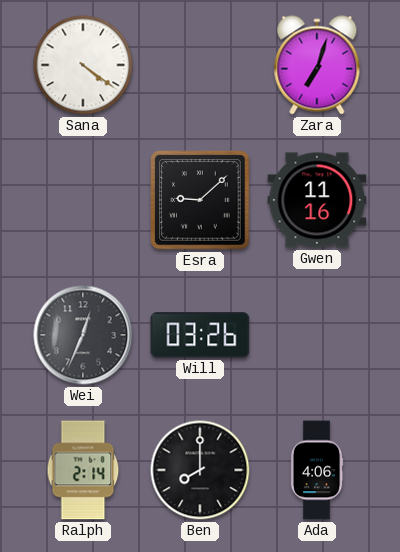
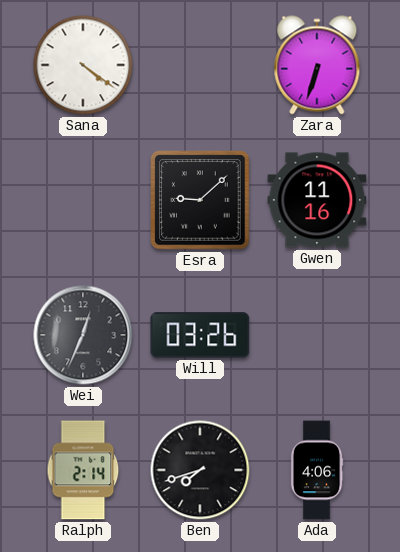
Zara: 7:03 -> 6:33
Ben: 8:00 -> 7:42
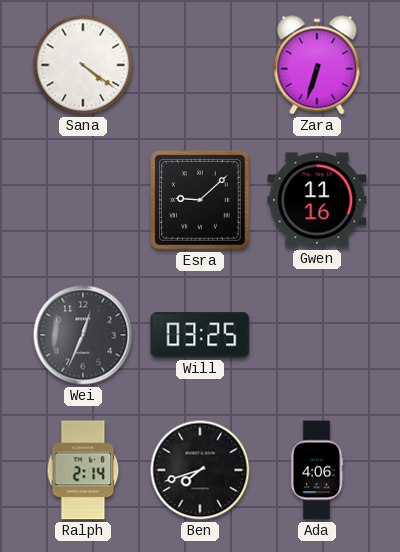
Will: 03:26 -> 03:25
